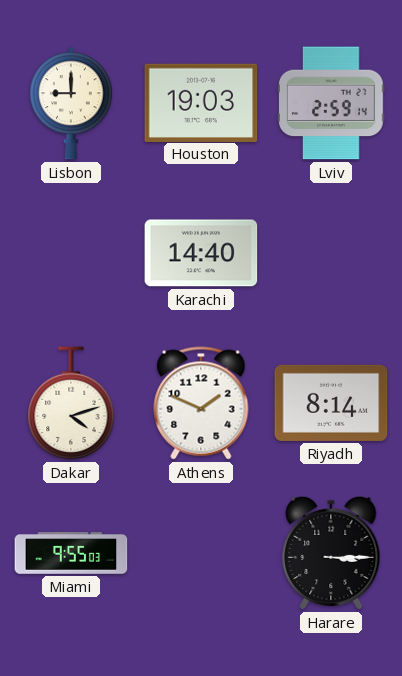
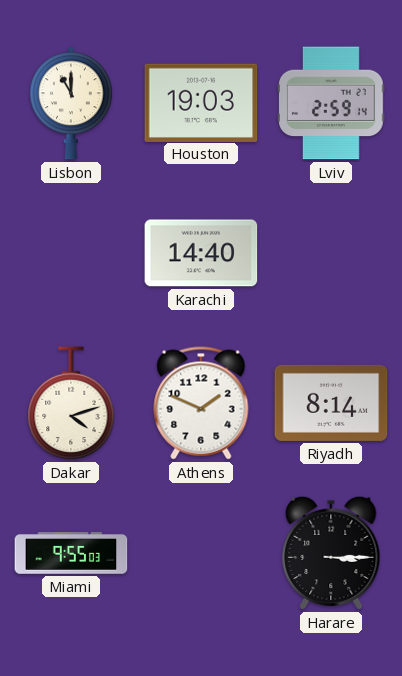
Lisbon: 9:00 -> 11:00
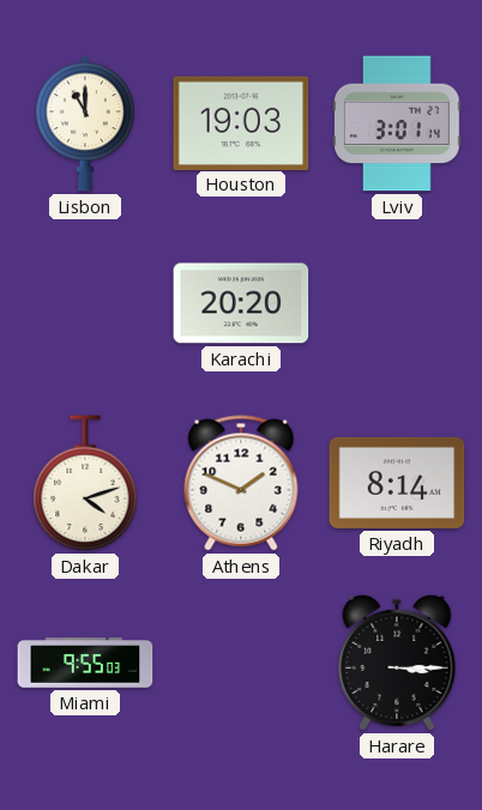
Lviv: 2:59 -> 3:01
Karachi: 14:40 -> 20:20
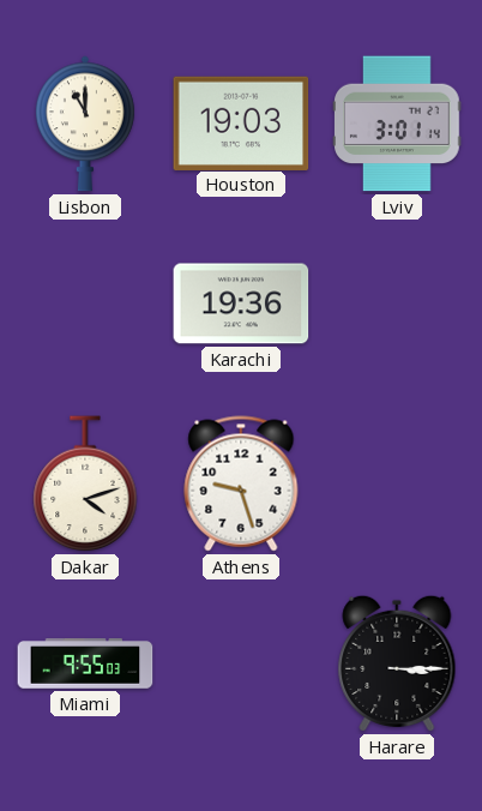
Karachi: 20:20 -> 19:36
Athens: 1:49 -> 9:27
Riyadh: 8:14 -> none
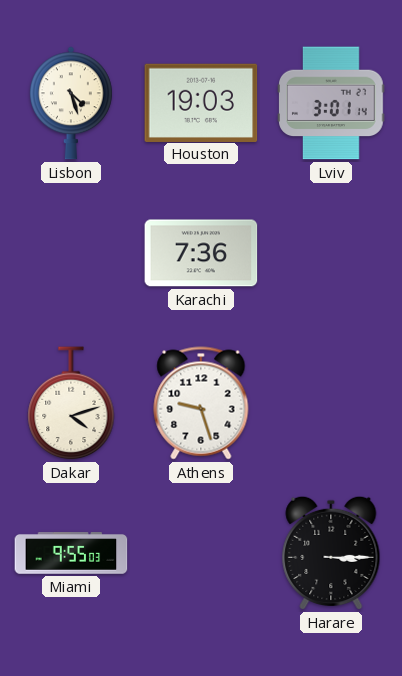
Lisbon: 11:00 -> 4:27
Karachi: 19:36 -> 7:36
